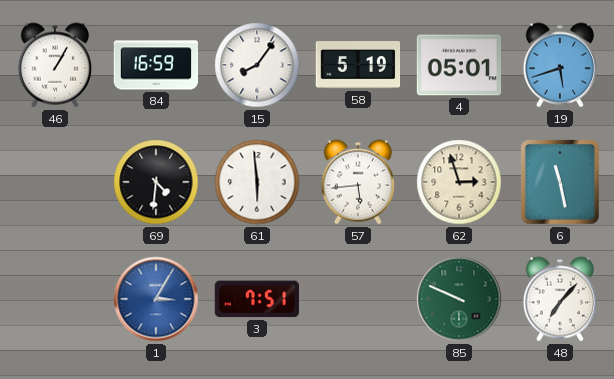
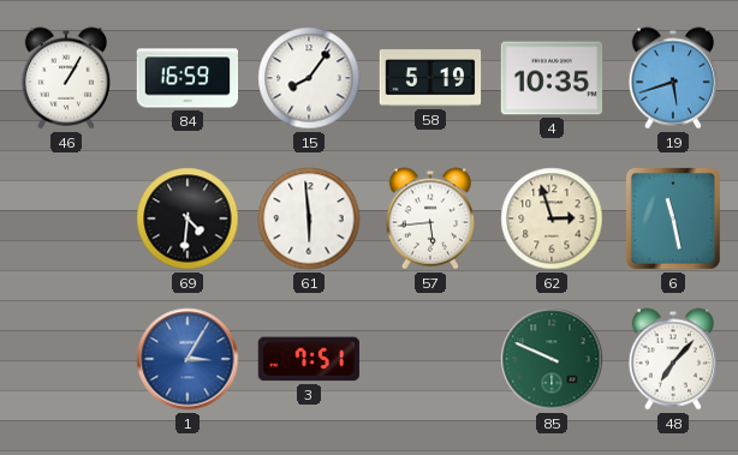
4: 05:01 -> 10:35
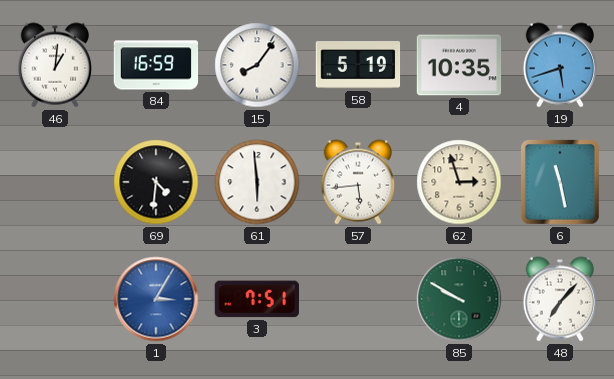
46: 1:05 -> 1:01
85: 9:49 -> 9:50
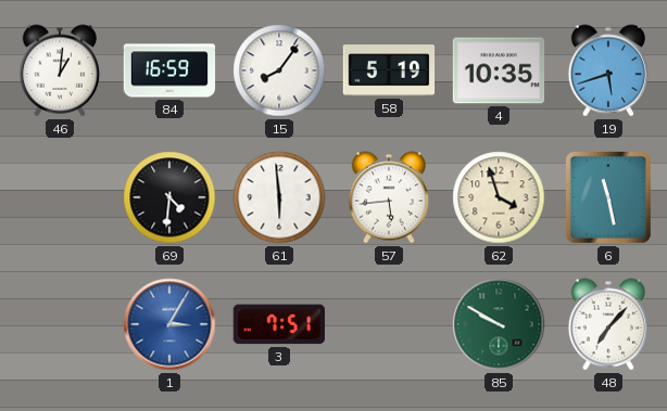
62: 2:57 -> 3:57
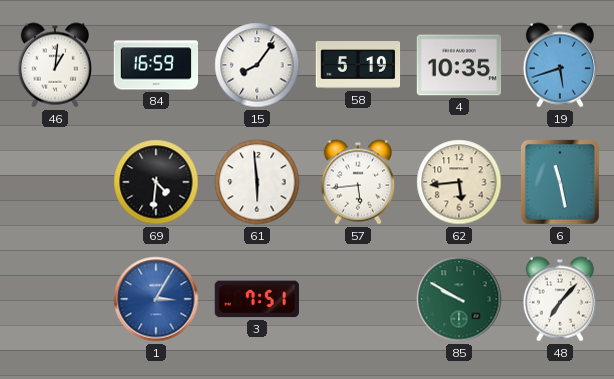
62: 3:57 -> 5:44
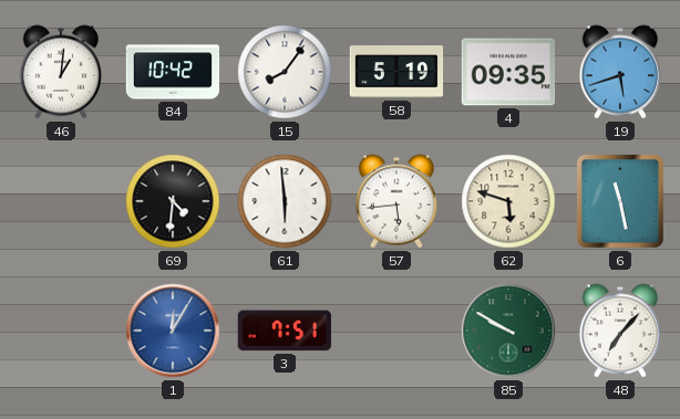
84: 16:59 -> 10:42
4: 10:35 -> 09:35
62: 5:44 -> 5:48
1: 3:05 -> 12:05
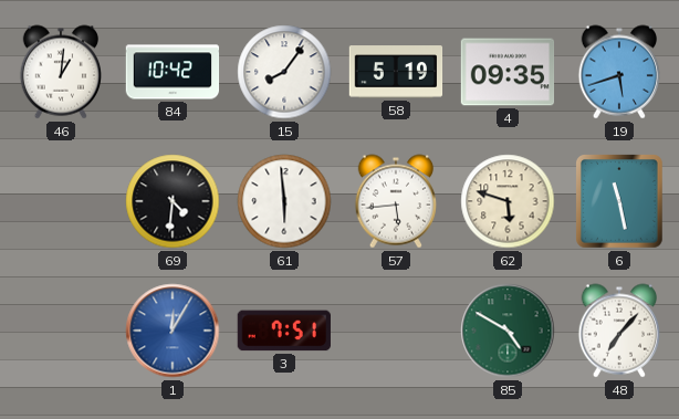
85: 9:50 -> 4:50
